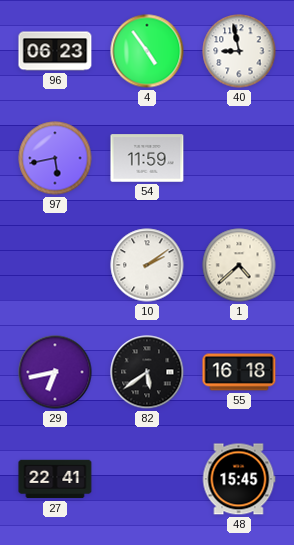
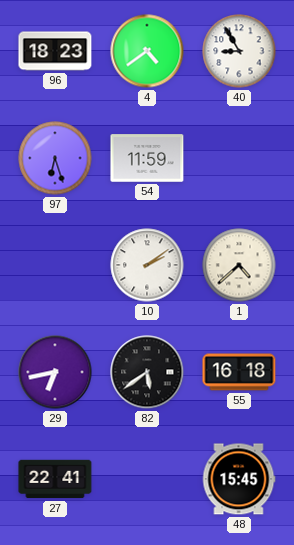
96: 06:23 -> 18:23
4: 4:54 -> 4:39
40: 8:58 -> 8:55
97: 5:43 -> 6:27
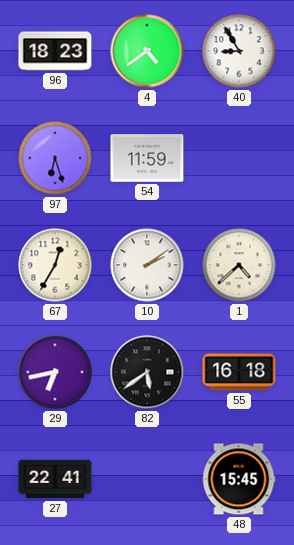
67: none -> 12:35
